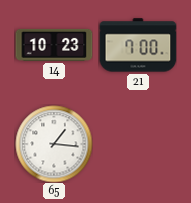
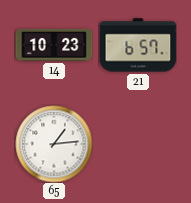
21: 7:00 -> 6:57
65: 1:16 -> 1:14
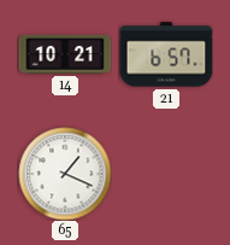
14: 10:23 -> 10:21
65: 1:14 -> 1:19
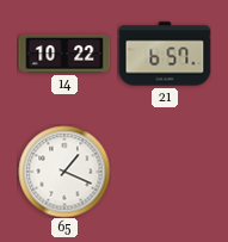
14: 10:21 -> 10:22
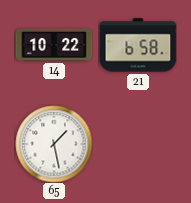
21: 6:57 -> 6:58
65: 1:19 -> 1:28
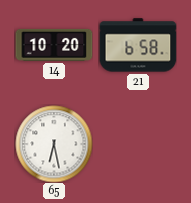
14: 10:22 -> 10:20
65: 1:28 -> 6:28
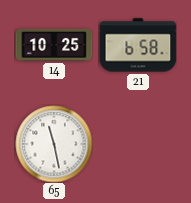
14: 10:20 -> 10:25
65: 6:28 -> 11:28
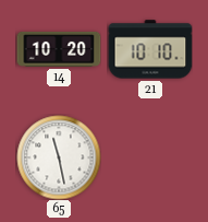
14: 10:25 -> 10:20
21: 6:58 -> 10:10
